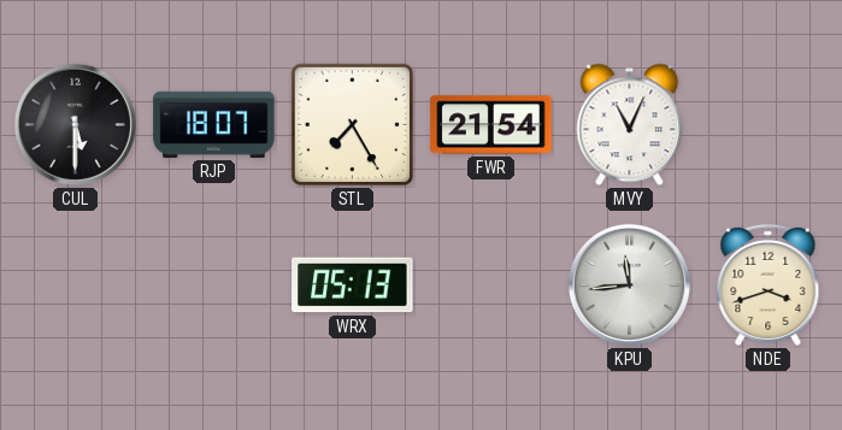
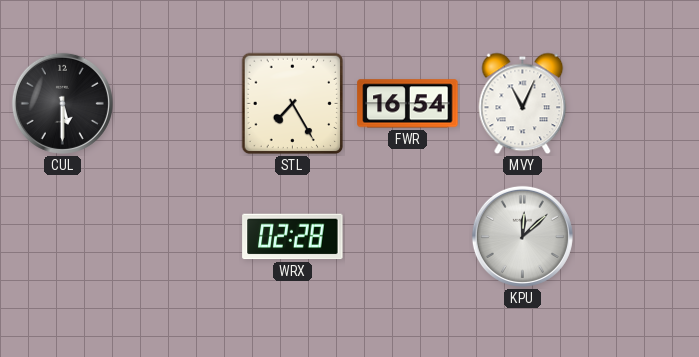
RJP: 18:07 -> none
FWR: 21:54 -> 16:54
WRX: 05:13 -> 02:28
KPU: 11:44 -> 12:08
NDE: 3:42 -> none
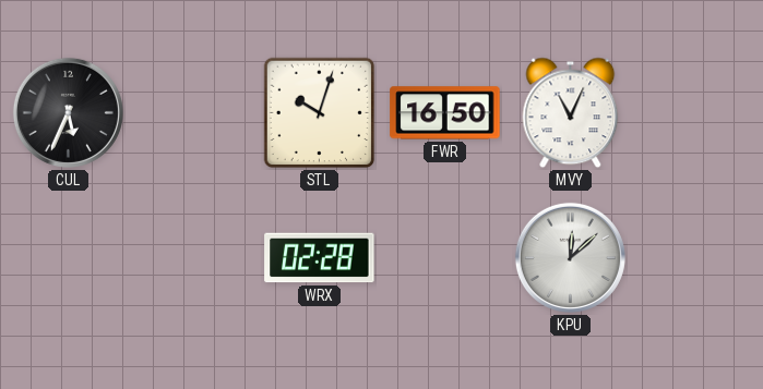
CUL: 5:30 -> 5:34
STL: 7:25 -> 10:03
FWR: 16:54 -> 16:50
